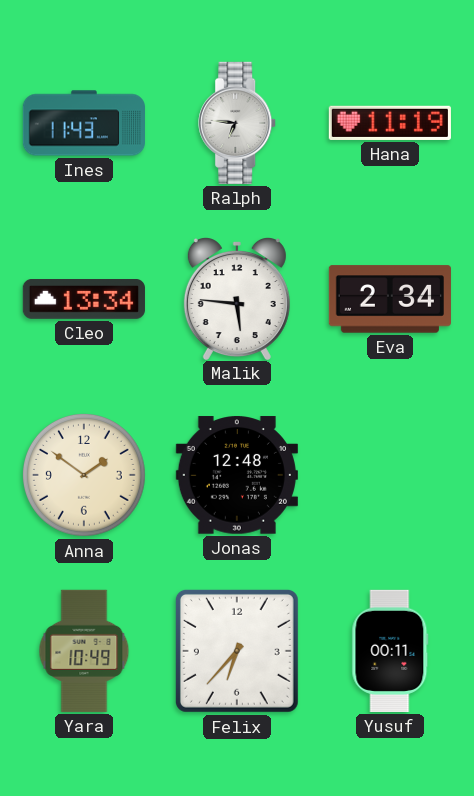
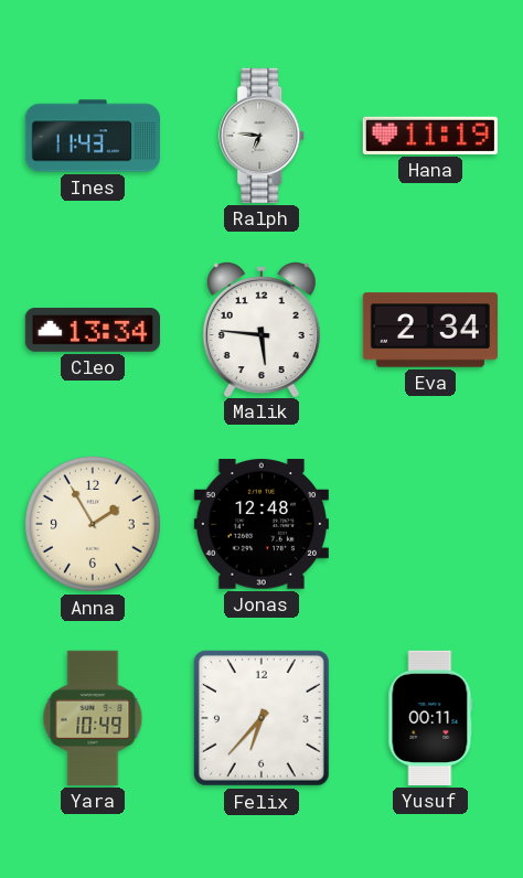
Anna: 1:51 -> 1:55
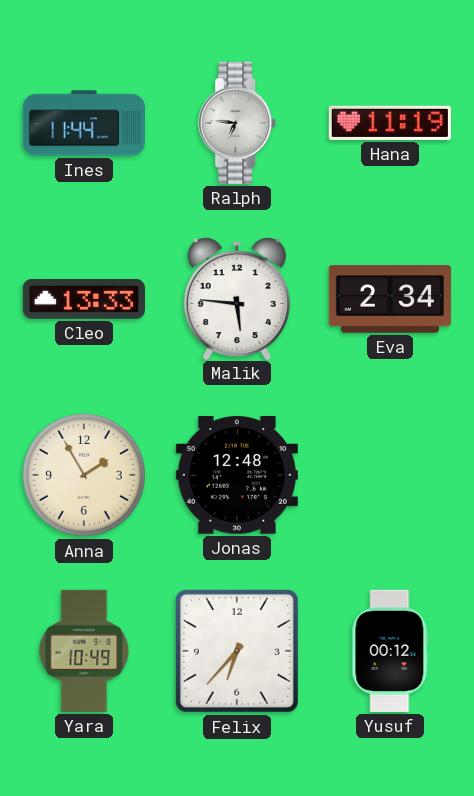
Ines: 11:43 -> 11:44
Cleo: 13:34 -> 13:33
Yusuf: 00:11 -> 00:12
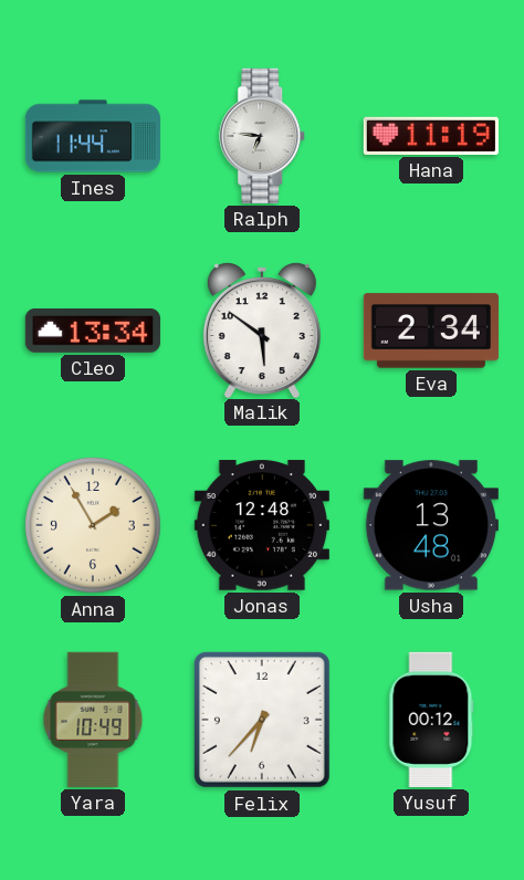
Cleo: 13:33 -> 13:34
Malik: 5:46 -> 5:51
Usha: none -> 13:48
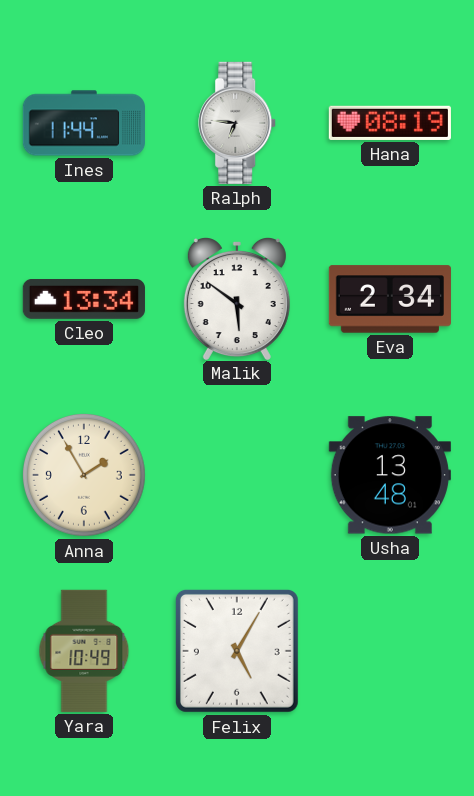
Hana: 11:19 -> 08:19
Jonas: 12:48 -> none
Felix: 6:37 -> 5:05
Yusuf: 00:12 -> none
